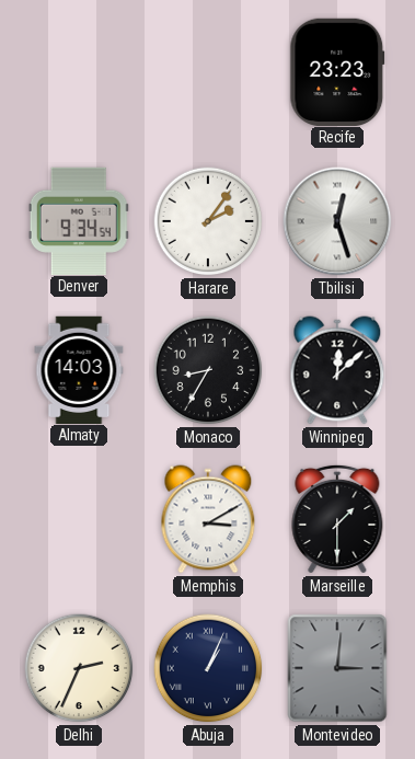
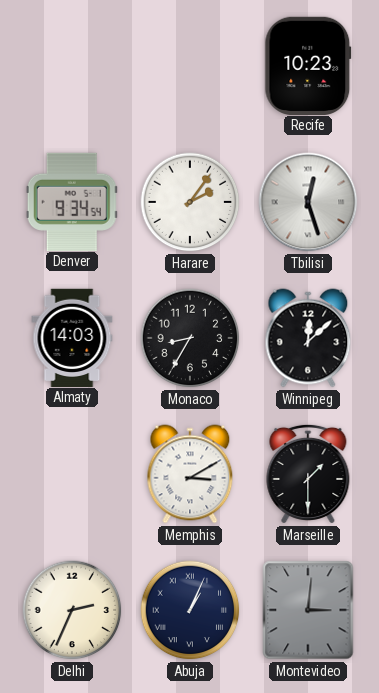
Recife: 23:23 -> 10:23
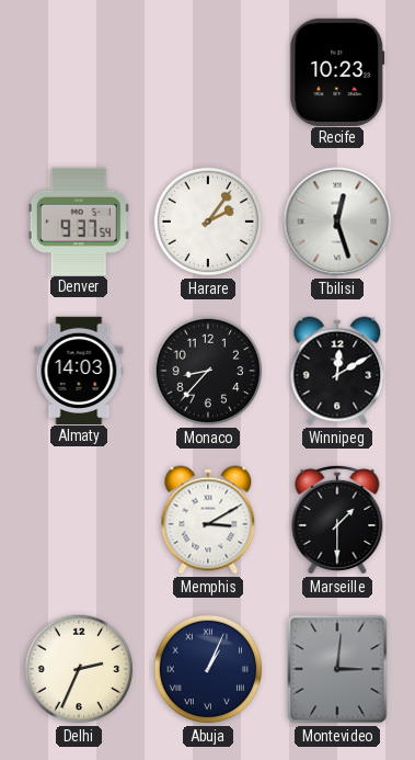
Denver: 9:34 -> 9:37
Monaco: 8:35 -> 8:37
Winnipeg: 12:08 -> 12:10
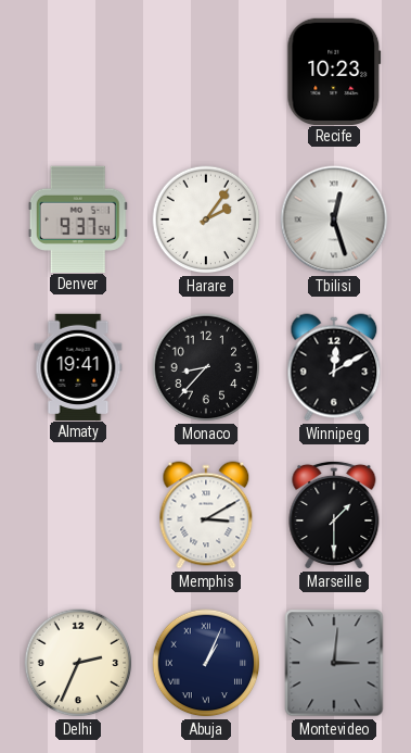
Almaty: 14:03 -> 19:41
